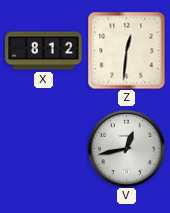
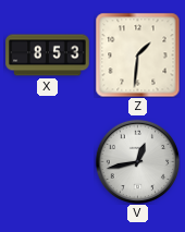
X: 8:12 -> 8:53
Z: 12:31 -> 1:31
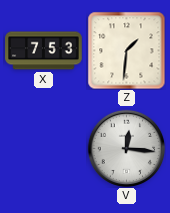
X: 8:53 -> 7:53
V: 12:43 -> 12:16
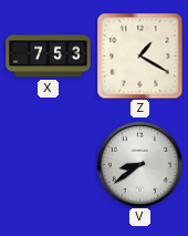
Z: 1:31 -> 1:20
V: 12:16 -> 8:39
